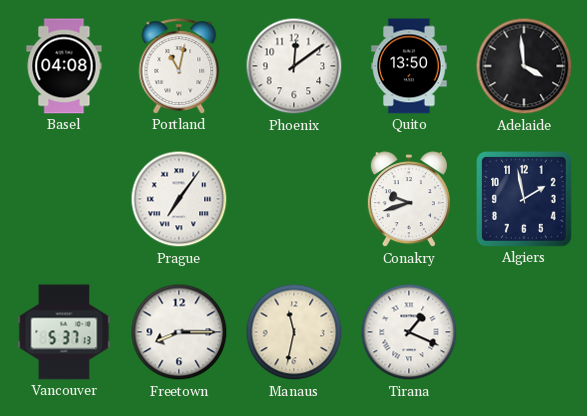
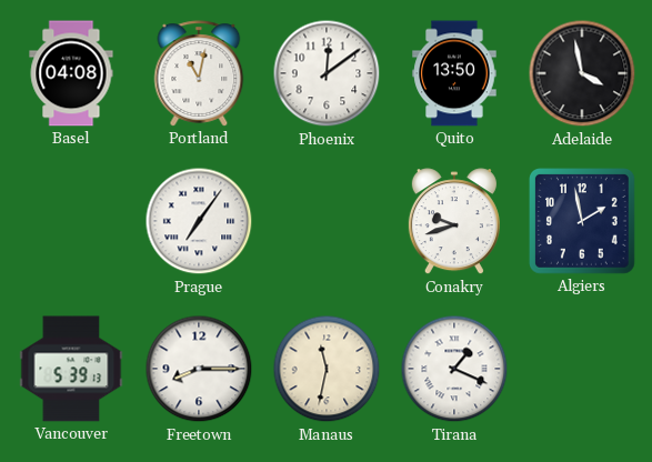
Adelaide: 3:59 -> 3:58
Vancouver: 5:37 -> 5:39
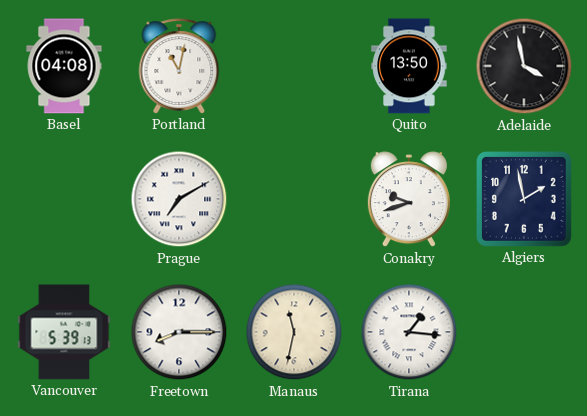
Phoenix: 12:09 -> none
Prague: 7:06 -> 7:10
Tirana: 1:19 -> 1:16
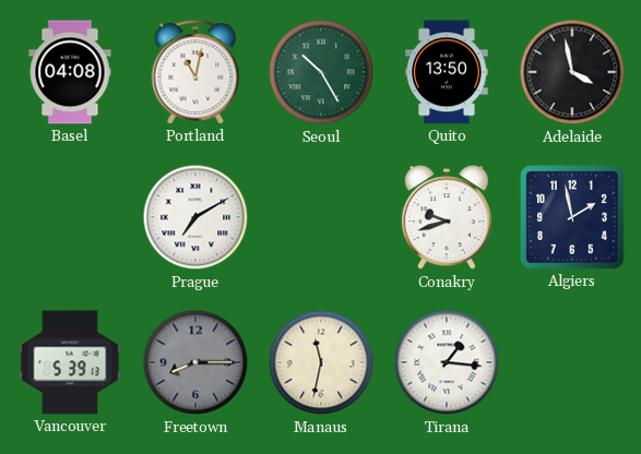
Seoul: none -> 10:25
Freetown dial: white -> grey
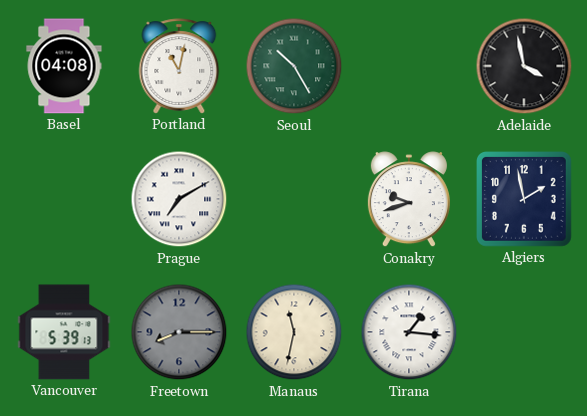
Quito: 13:50 -> none
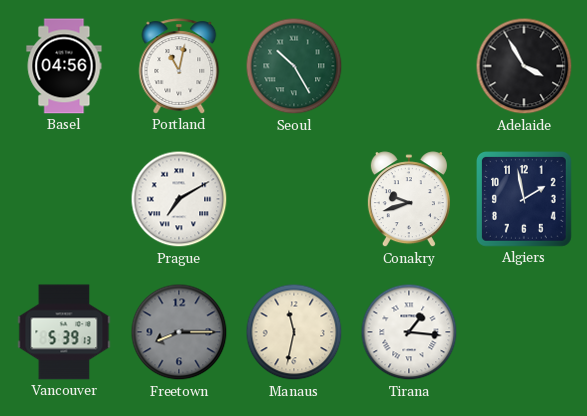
Basel: 04:08 -> 04:56
Adelaide: 3:58 -> 3:55
